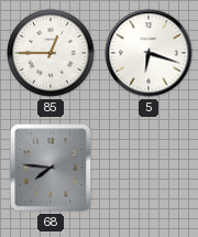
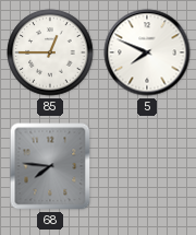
5: 6:18 -> 7:49
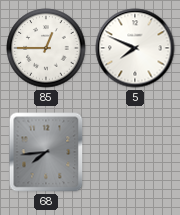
68: 7:46 -> 7:44
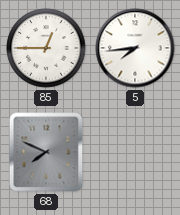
5: 7:49 -> 7:44
68: 7:44 -> 7:49
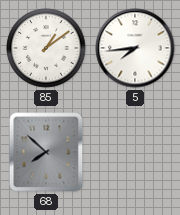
85: 12:45 -> 1:09
68: 7:49 -> 7:52
